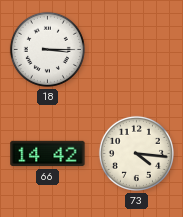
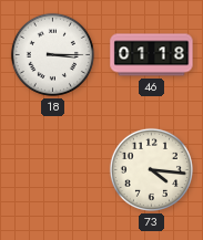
46: none -> 01:18
66: 14:42 -> none
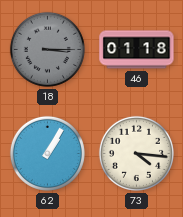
18 dial: white -> grey
62: none -> 1:05
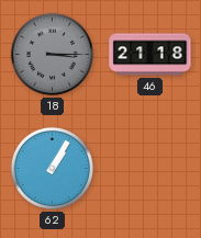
46: 01:18 -> 21:18
73: 4:16 -> none
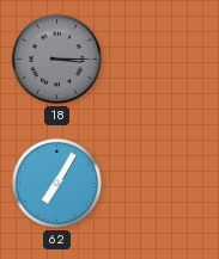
46: 21:18 -> none
62: 1:05 -> 7:05
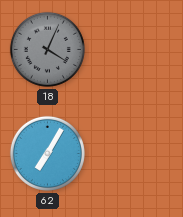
18: 3:15 -> 4:04
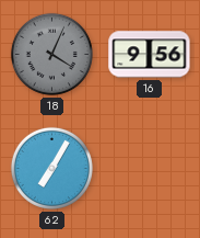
16: none -> 9:56
